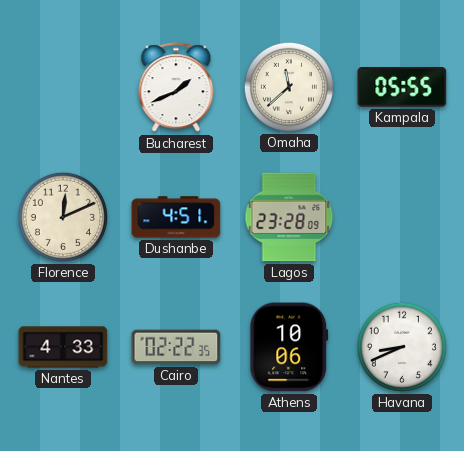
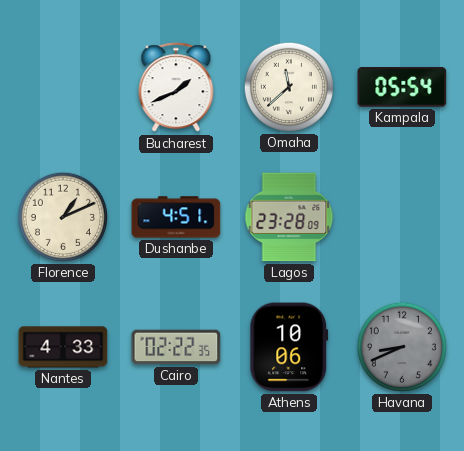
Kampala: 05:55 -> 05:54
Florence: 12:11 -> 1:11
Havana dial: white -> grey
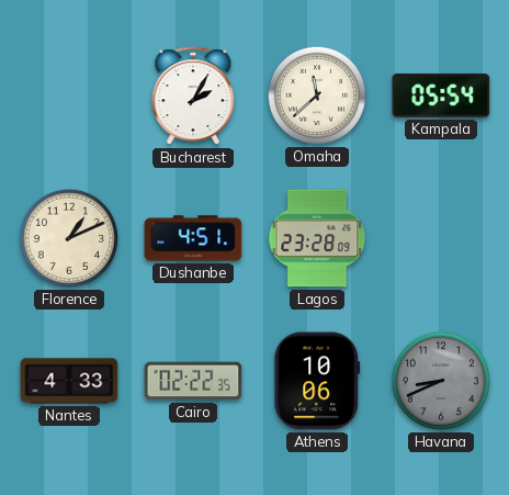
Bucharest: 1:41 -> 2:05
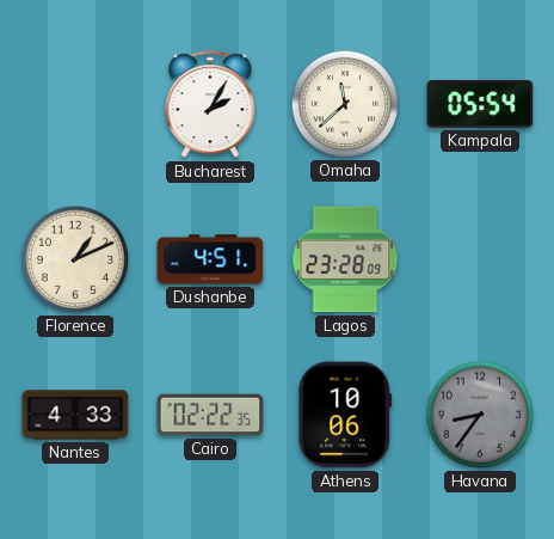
Havana: 8:41 -> 8:36
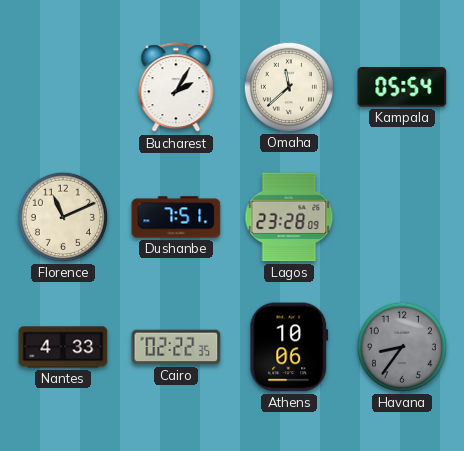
Florence: 1:11 -> 11:11
Dushanbe: 4:51 -> 7:51
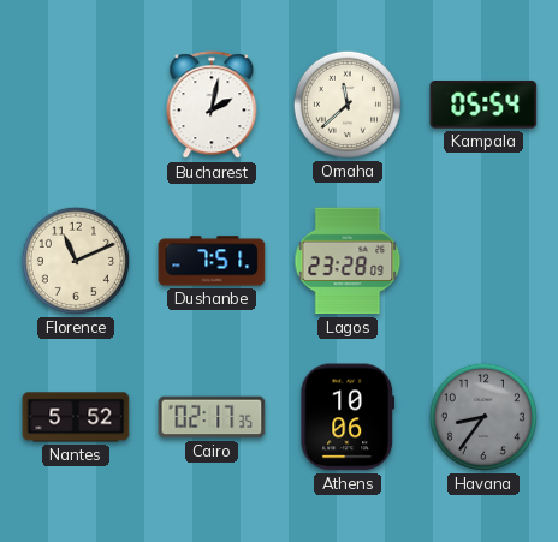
Bucharest: 2:05 -> 2:02
Nantes: 4:33 -> 5:52
Cairo: 02:22 -> 02:17
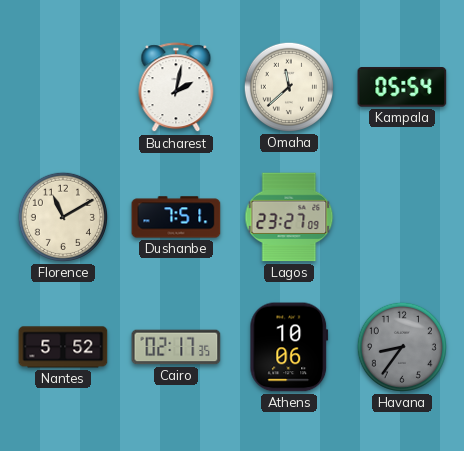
Florence: 11:11 -> 11:10
Lagos: 23:28 -> 23:27
